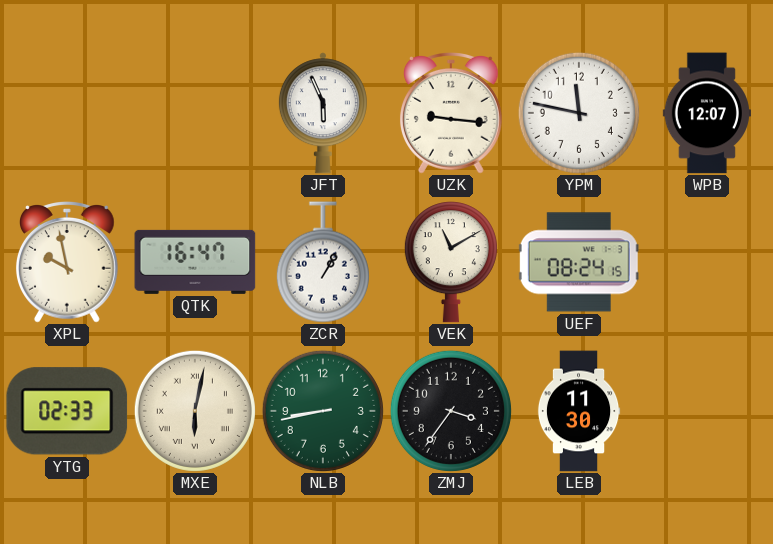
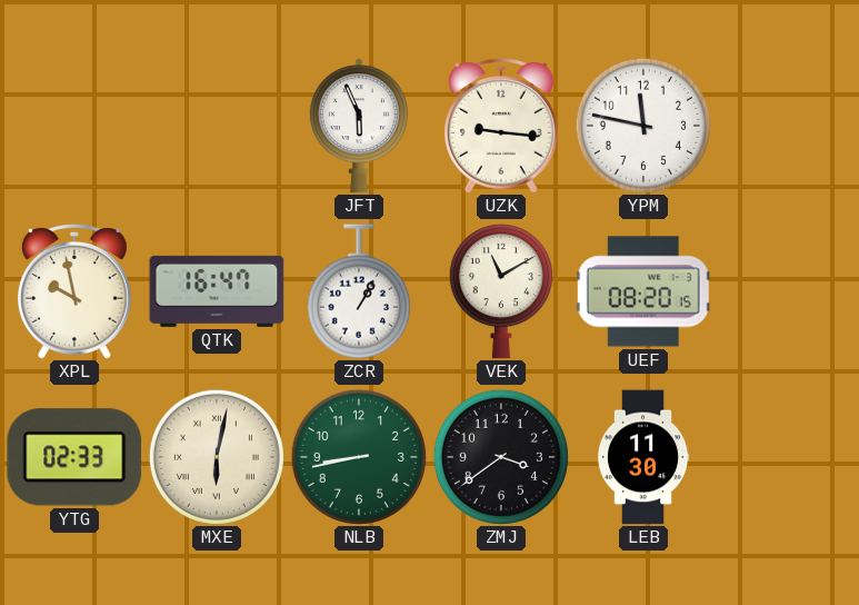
WPB: 12:07 -> none
UEF: 08:24 -> 08:20
ZMJ: 3:36 -> 3:39
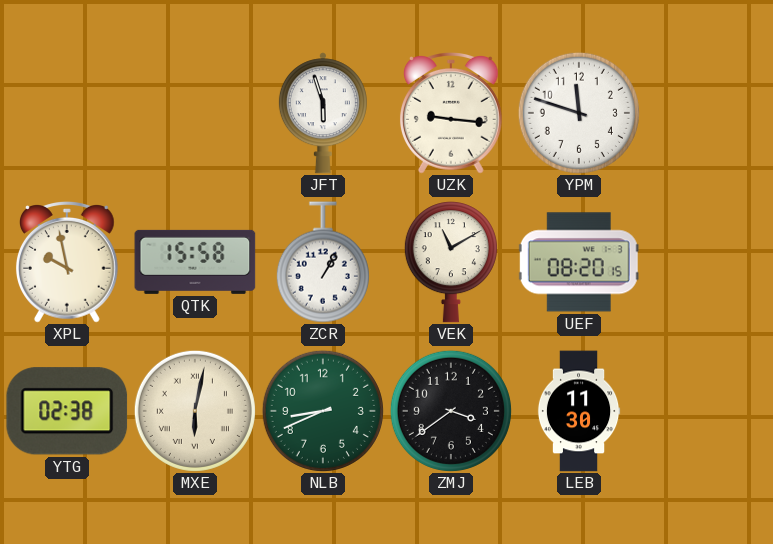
JFT: 5:56 -> 5:57
YPM: 11:47 -> 11:48
QTK: 16:47 -> 15:58
YTG: 02:33 -> 02:38
NLB: 8:43 -> 8:41
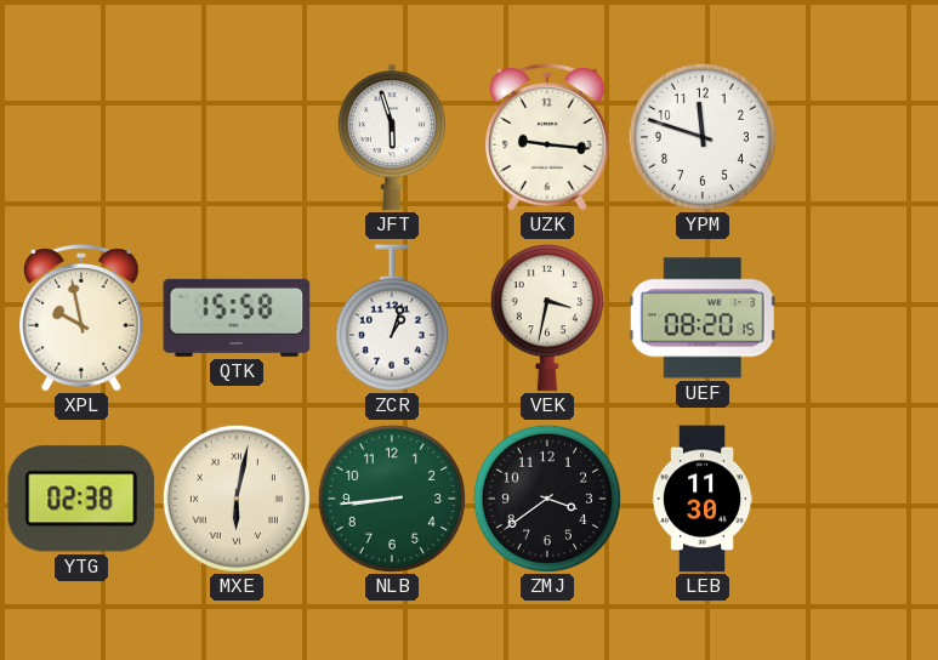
ZCR: 1:05 -> 1:03
VEK: 11:10 -> 3:32
NLB: 8:41 -> 8:44
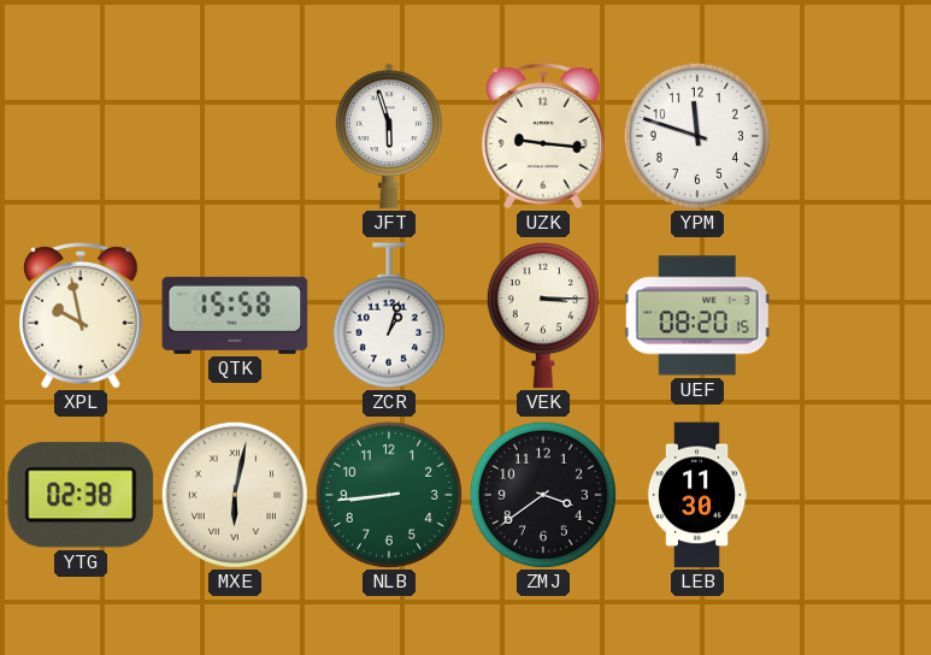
VEK: 3:32 -> 3:15
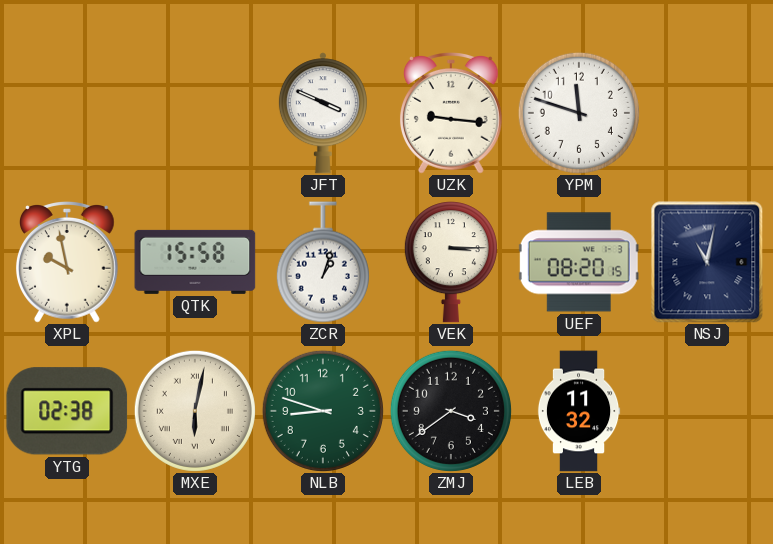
JFT: 5:57 -> 3:49
NSJ: none -> 11:02
NLB: 8:44 -> 8:48
LEB: 11:30 -> 11:32
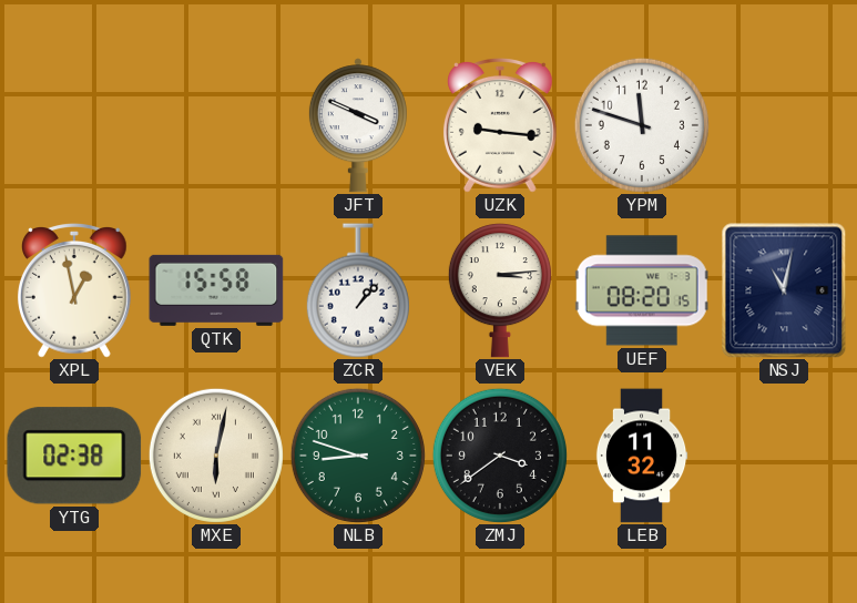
XPL: 9:58 -> 12:58
ZCR: 1:03 -> 1:07
VEK: 3:15 -> 3:14
